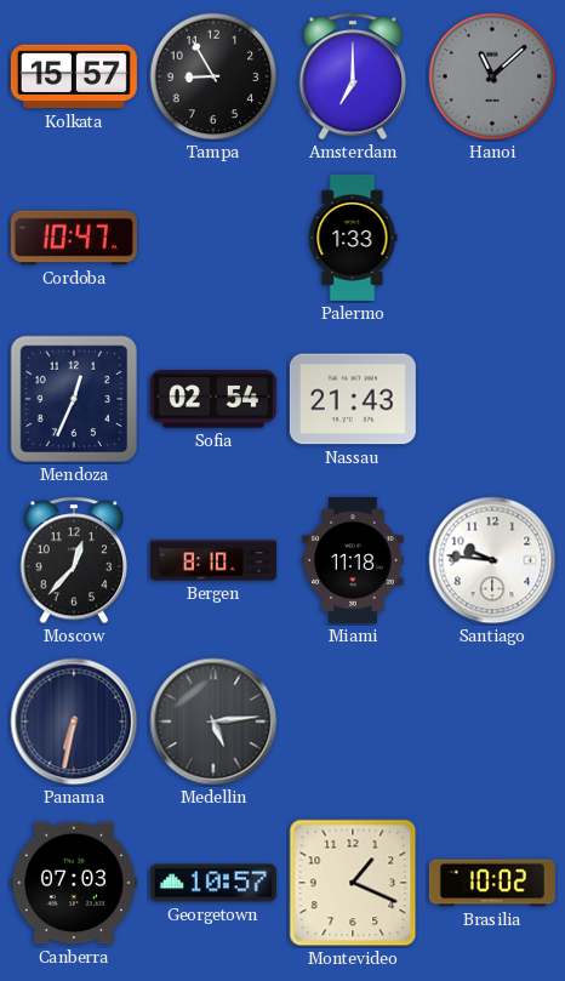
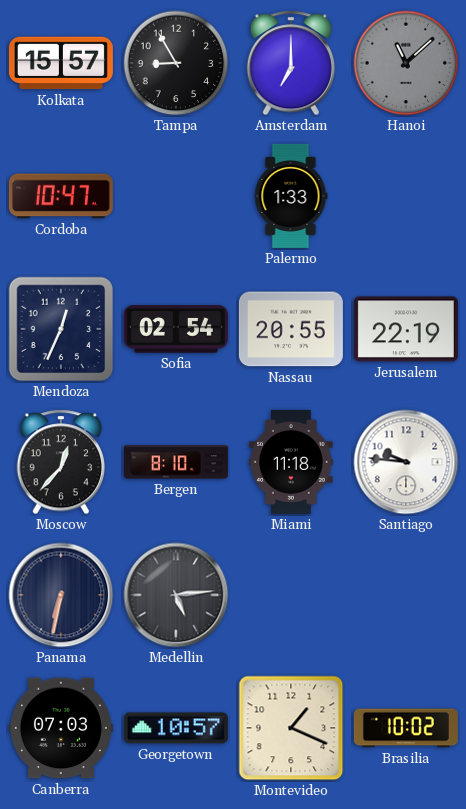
Nassau: 21:43 -> 20:55
Jerusalem: none -> 22:19
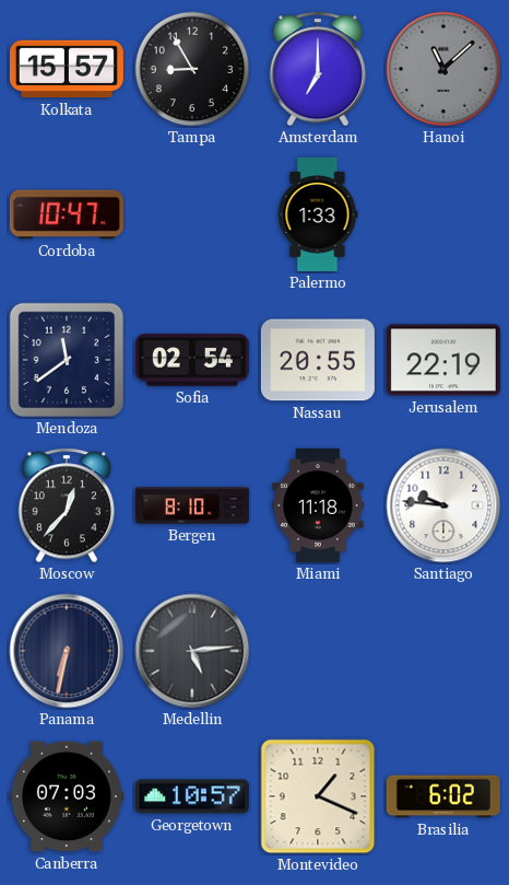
Mendoza: 12:34 -> 11:39
Brasilia: 10:02 -> 6:02
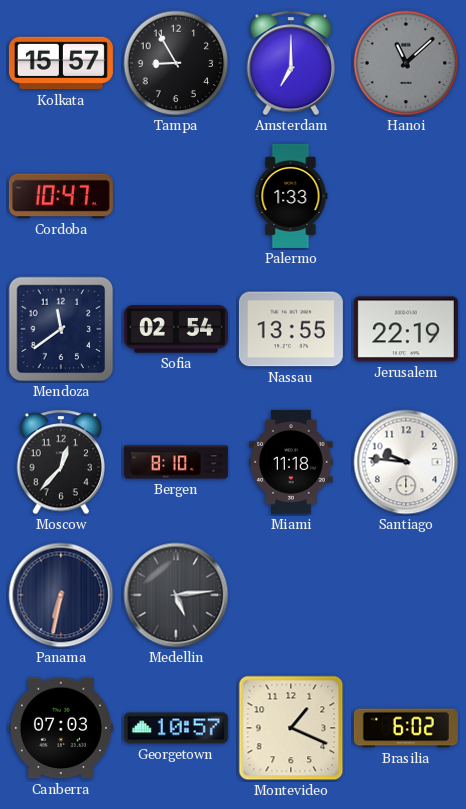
Nassau: 20:55 -> 13:55
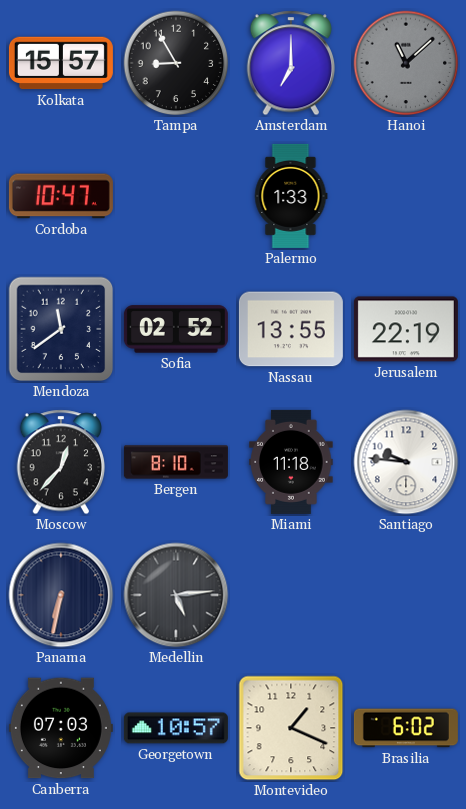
Sofia: 02:54 -> 02:52
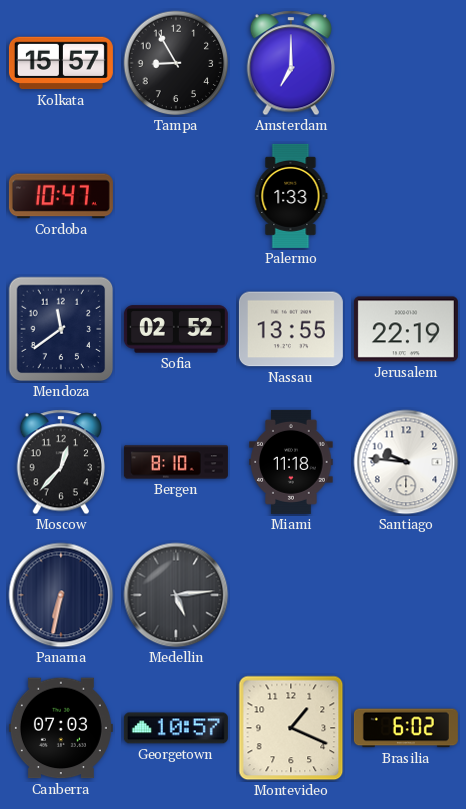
Hanoi: 11:08 -> none
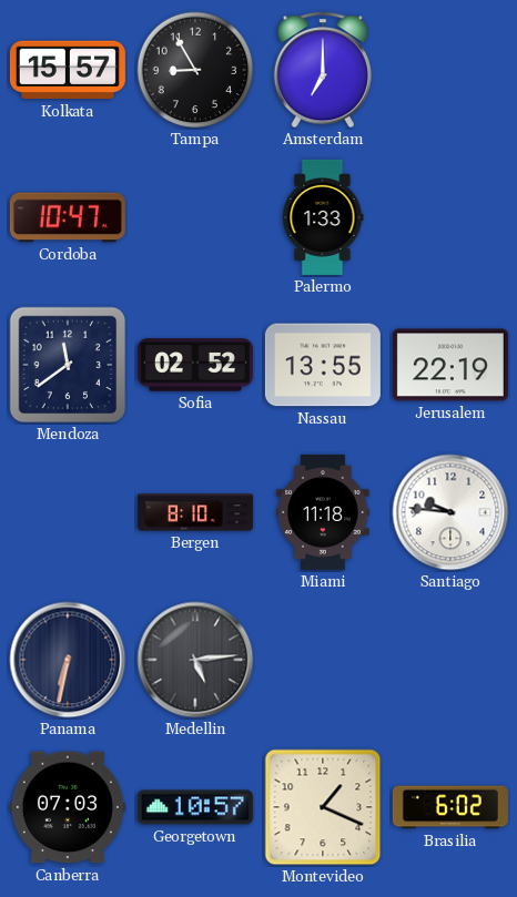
Moscow: 12:37 -> none
